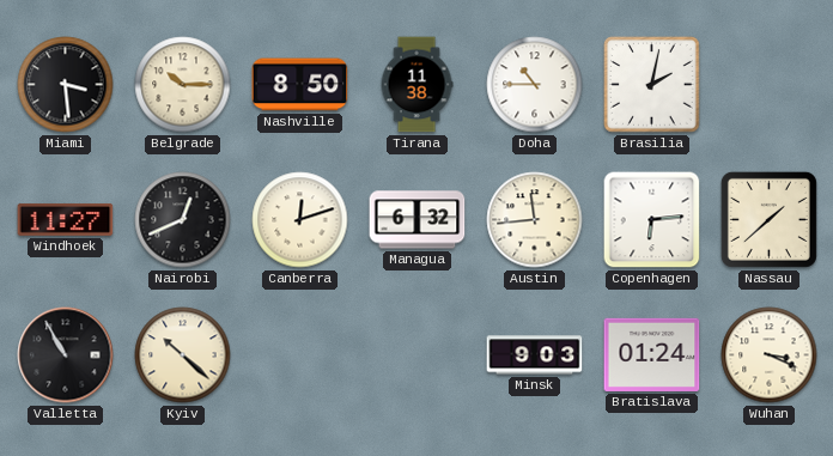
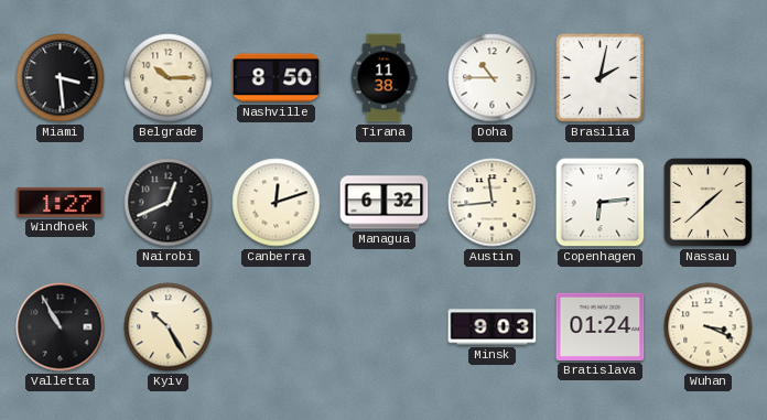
Windhoek: 11:27 -> 1:27
Kyiv: 10:22 -> 10:25
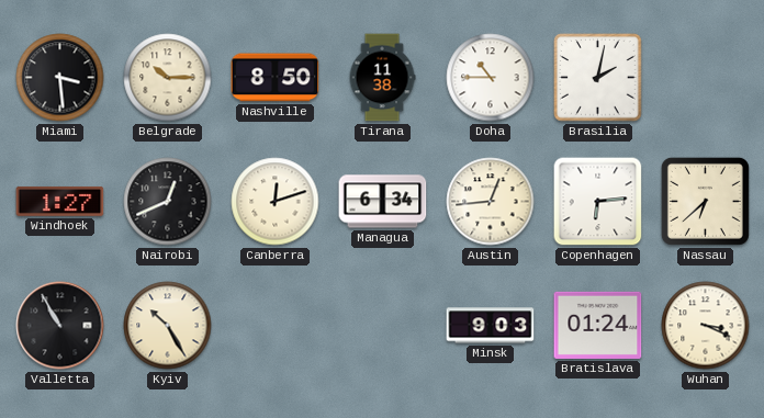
Managua: 6:32 -> 6:34
Austin: 11:44 -> 12:44
Nassau: 1:38 -> 6:38
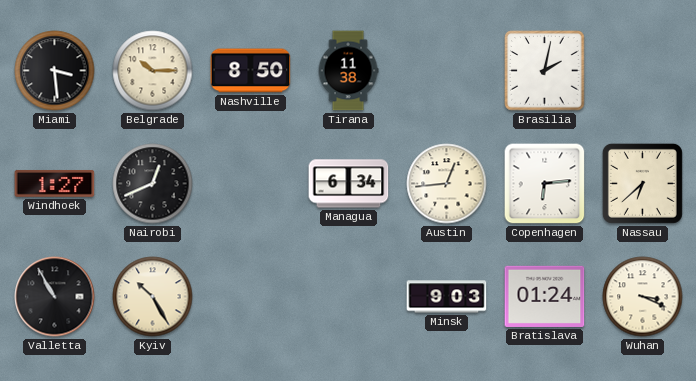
Doha: 10:45 -> none
Canberra: 12:12 -> none
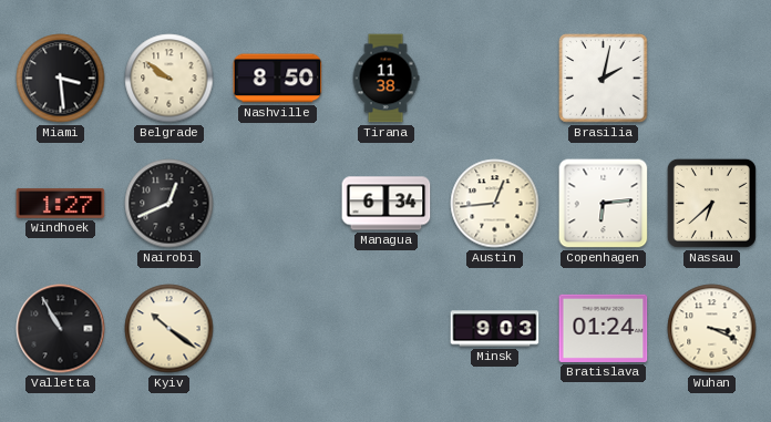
Belgrade: 10:15 -> 9:51
Kyiv: 10:25 -> 10:21
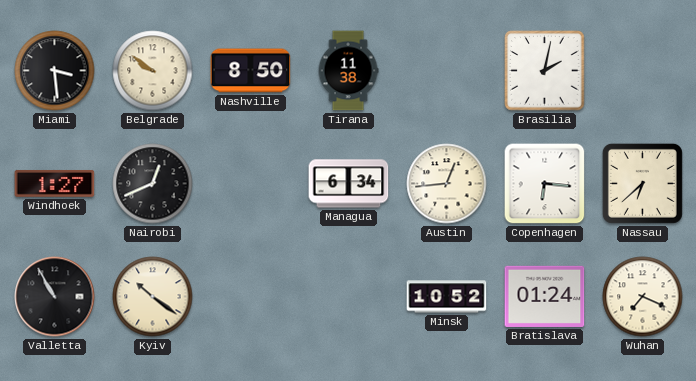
Copenhagen: 6:14 -> 6:16
Minsk: 9:03 -> 10:52
Wuhan: 3:19 -> 7:19
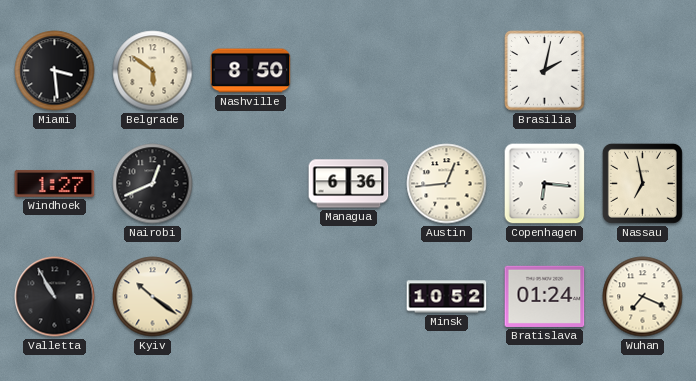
Belgrade: 9:51 -> 5:51
Tirana: 11:38 -> none
Managua: 6:34 -> 6:36
Nassau: 6:38 -> 6:58
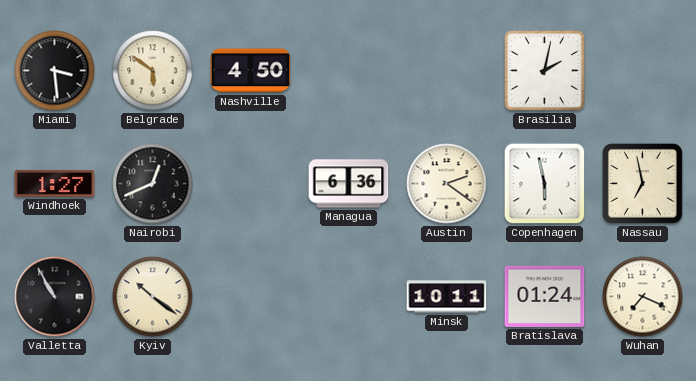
Nashville: 8:50 -> 4:50
Austin: 12:44 -> 2:21
Copenhagen: 6:16 -> 5:58
Minsk: 10:52 -> 10:11
